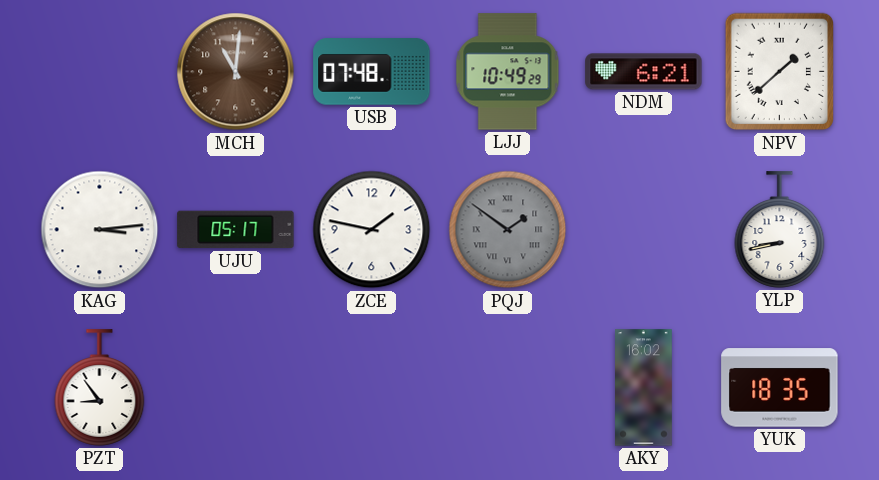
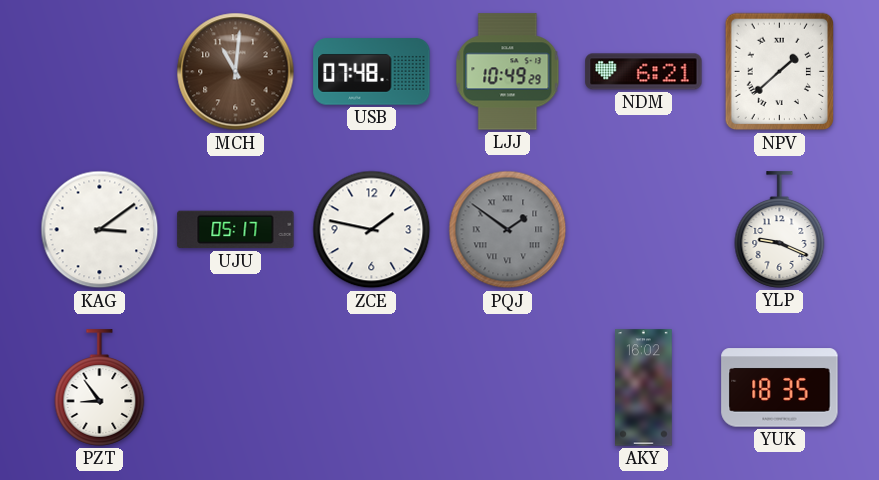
KAG: 3:14 -> 3:09
YLP: 8:43 -> 9:19
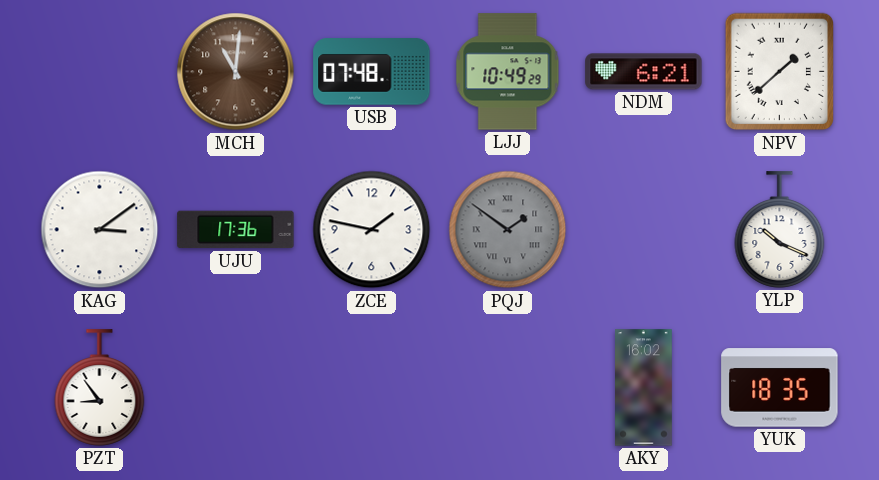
UJU: 05:17 -> 17:36
YLP: 9:19 -> 10:19
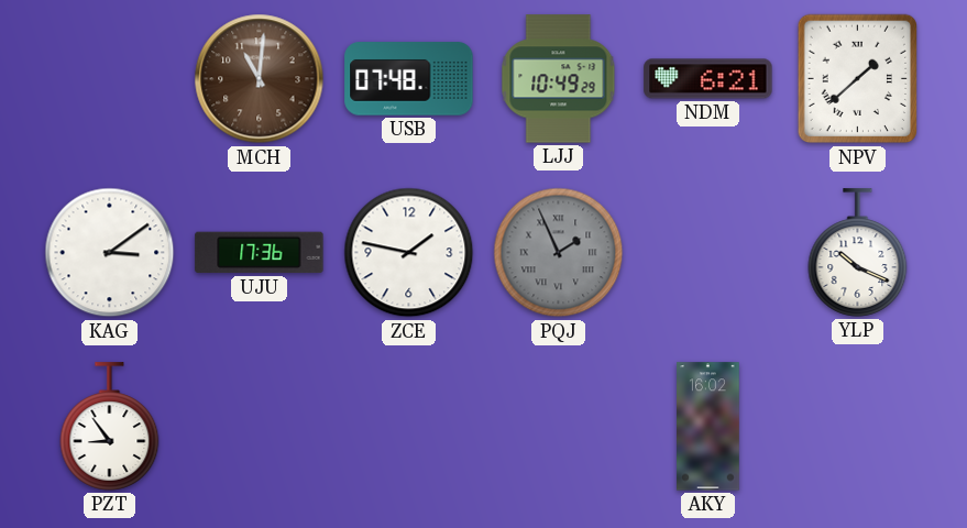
PQJ: 1:51 -> 1:56
YUK: 18:35 -> none
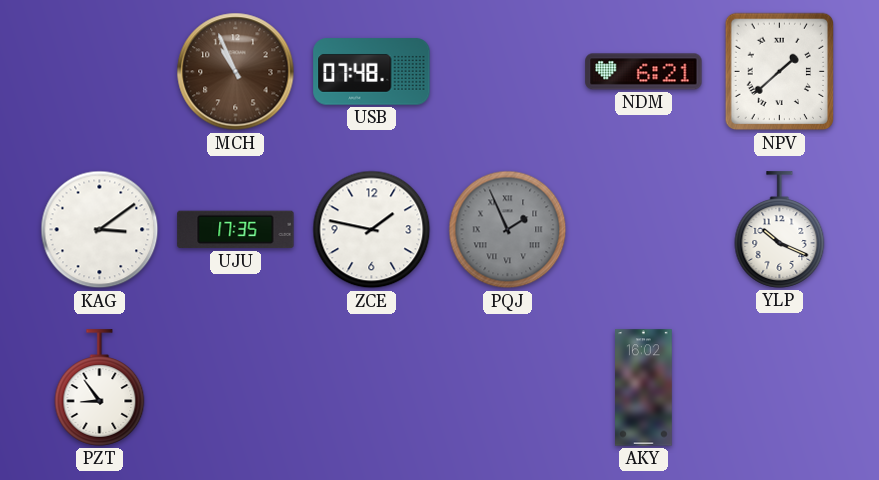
MCH: 11:01 -> 10:56
LJJ: 10:49 -> none
UJU: 17:36 -> 17:35
